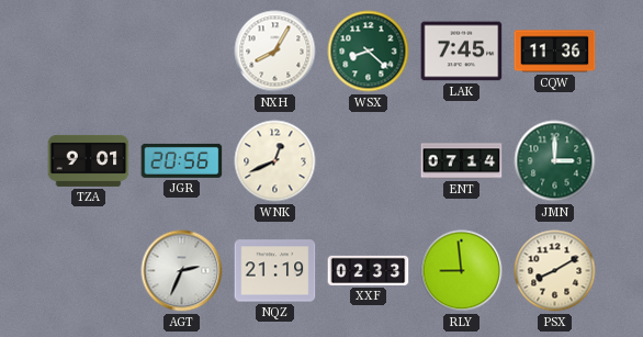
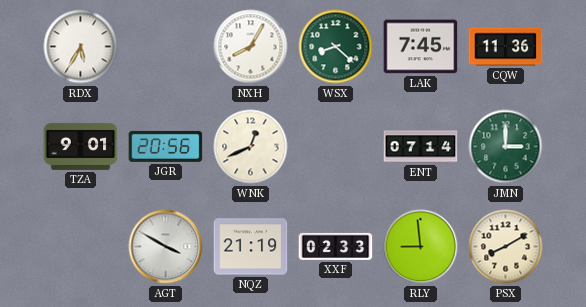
RDX: none -> 5:35
AGT: 2:34 -> 3:50
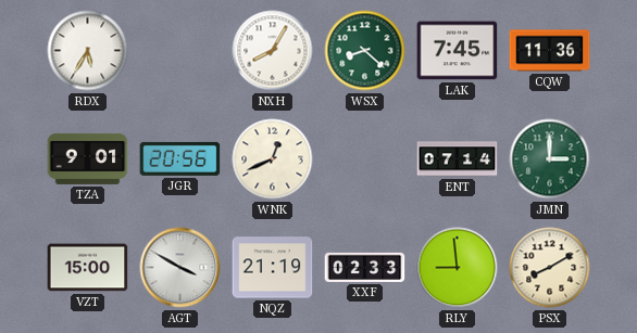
VZT: none -> 15:00
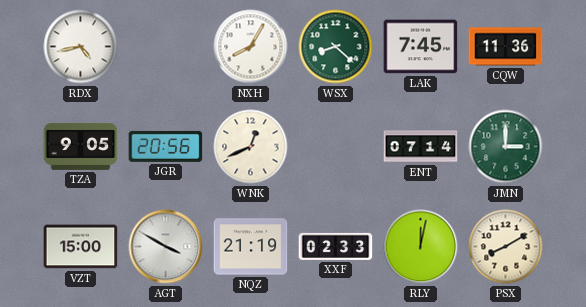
RDX: 5:35 -> 4:43
TZA: 9:01 -> 9:05
RLY: 8:59 -> 12:02
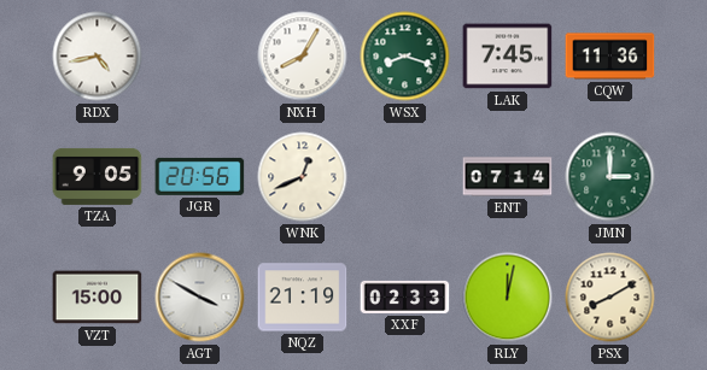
WSX: 8:22 -> 8:18
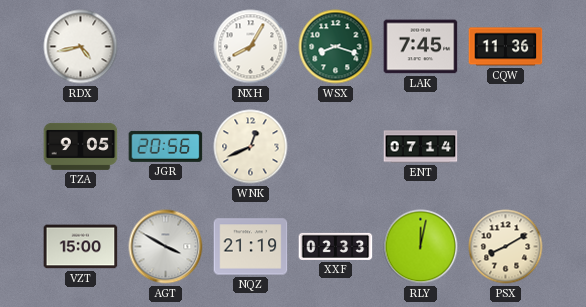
JMN: 3:00 -> none
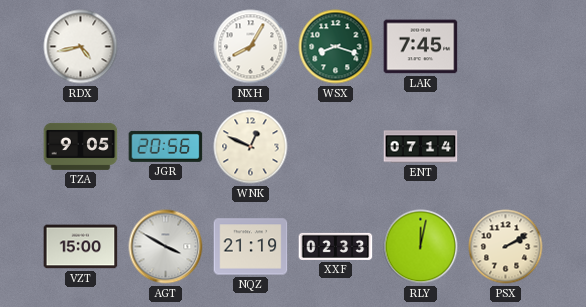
CQW: 11:36 -> none
WNK: 12:41 -> 12:49
PSX: 8:10 -> 2:10
